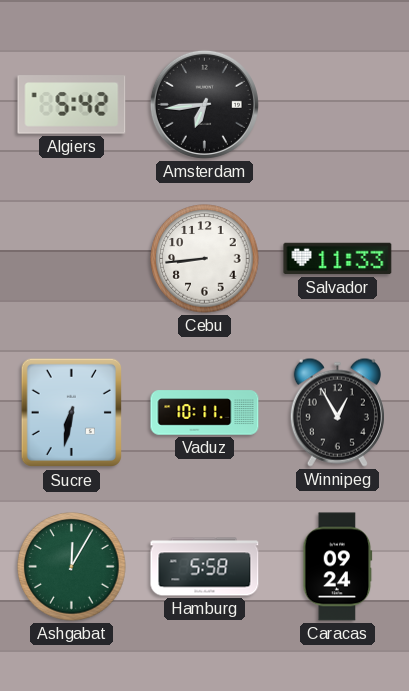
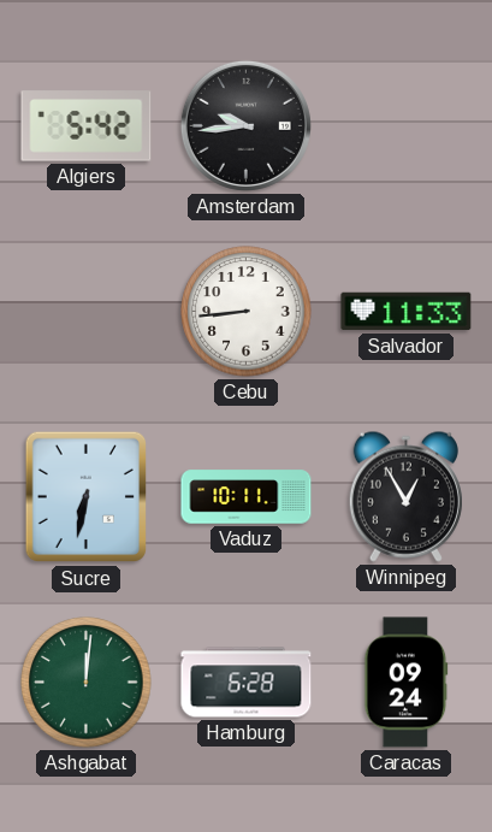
Amsterdam: 6:44 -> 9:44
Ashgabat: 12:05 -> 12:01
Hamburg: 5:58 -> 6:28
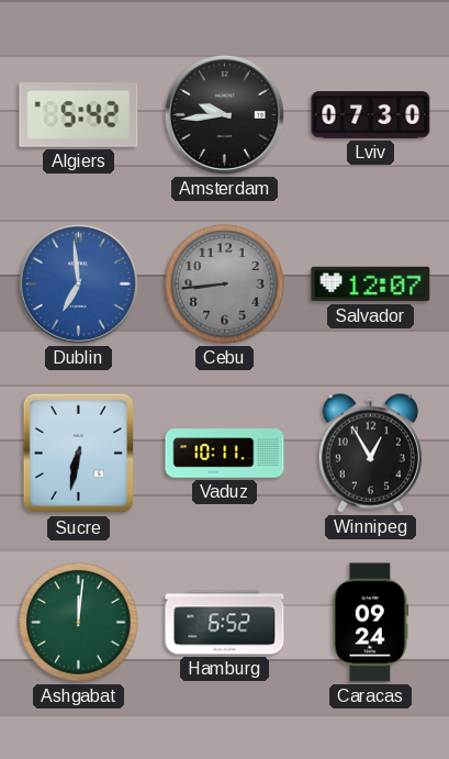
Lviv: none -> 07:30
Dublin: none -> 6:59
Cebu dial: white -> grey
Salvador: 11:33 -> 12:07
Hamburg: 6:28 -> 6:52
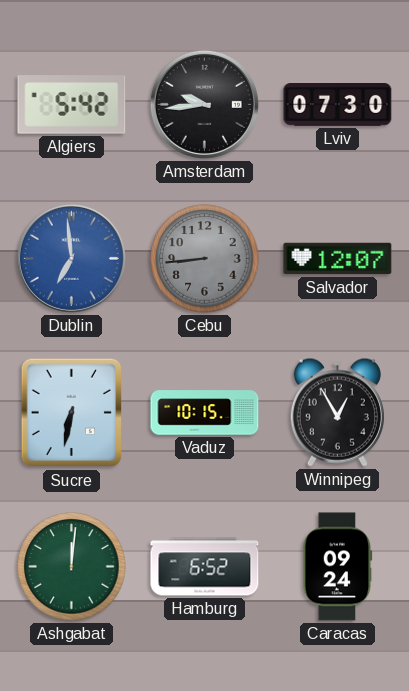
Vaduz: 10:11 -> 10:15
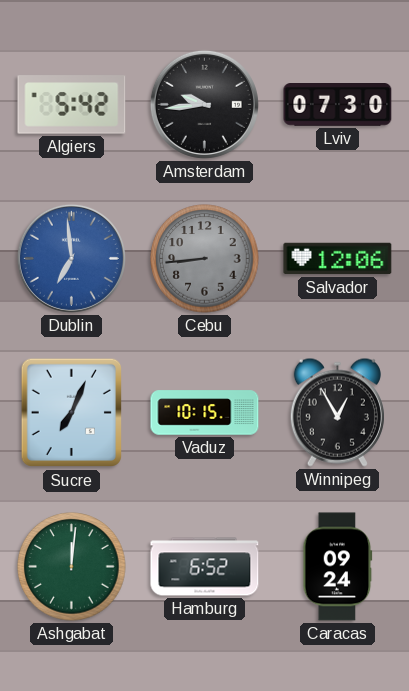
Salvador: 12:07 -> 12:06
Sucre: 6:32 -> 7:04
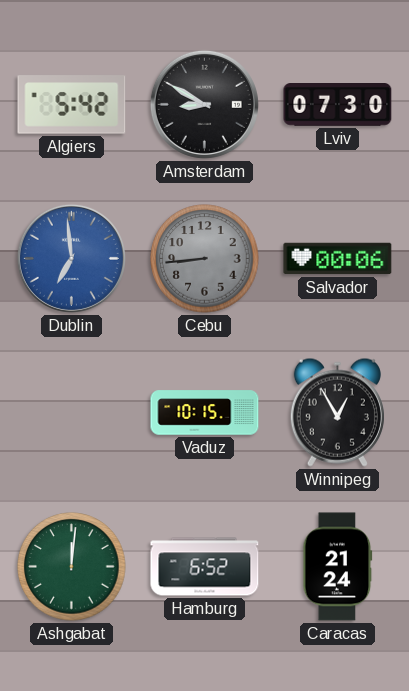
Amsterdam: 9:44 -> 8:50
Salvador: 12:06 -> 00:06
Sucre: 7:04 -> none
Caracas: 09:24 -> 21:24
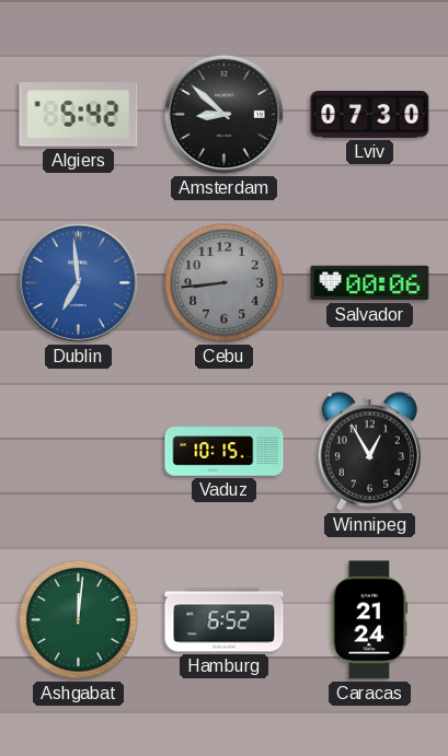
Amsterdam: 8:50 -> 8:52
